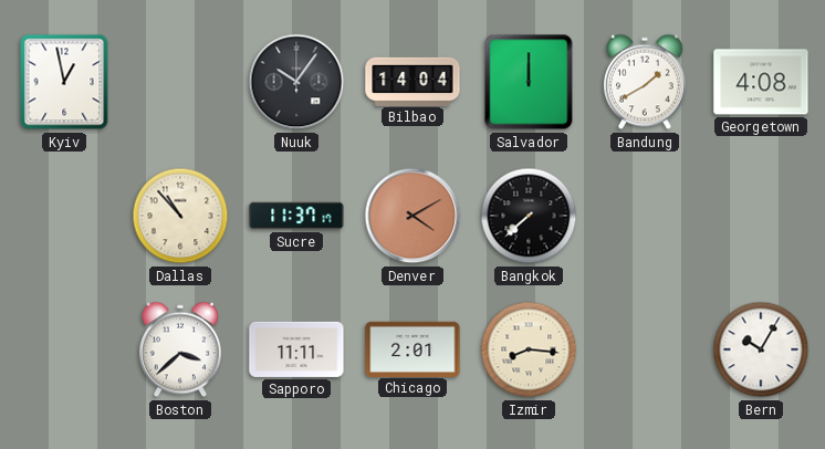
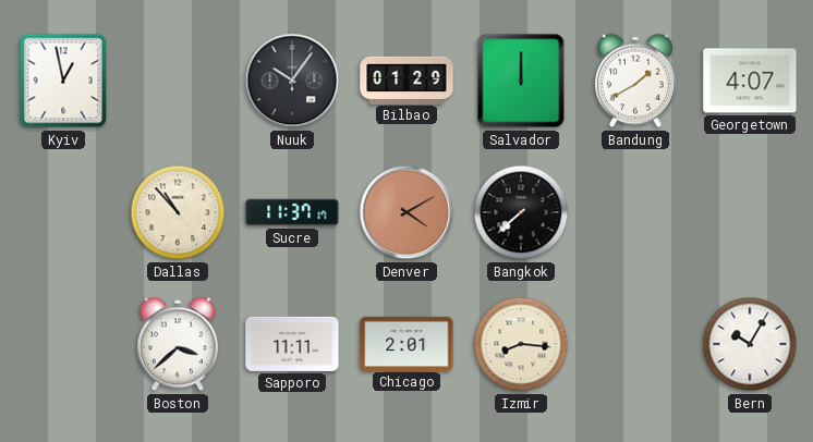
Bilbao: 14:04 -> 01:29
Georgetown: 4:08 -> 4:07
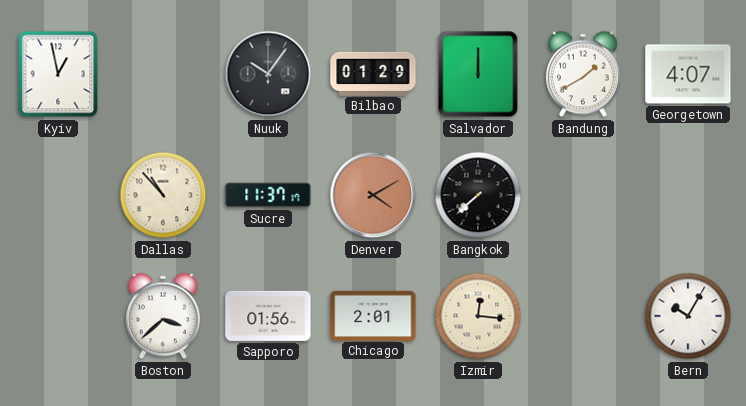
Sapporo: 11:11 -> 01:56
Izmir: 8:16 -> 12:16
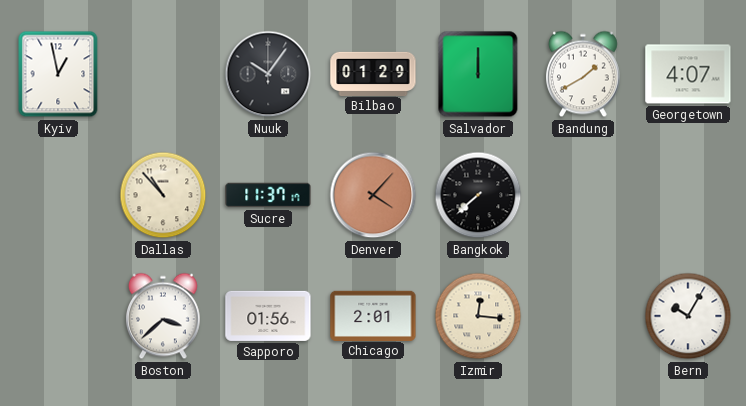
Denver: 4:10 -> 4:07
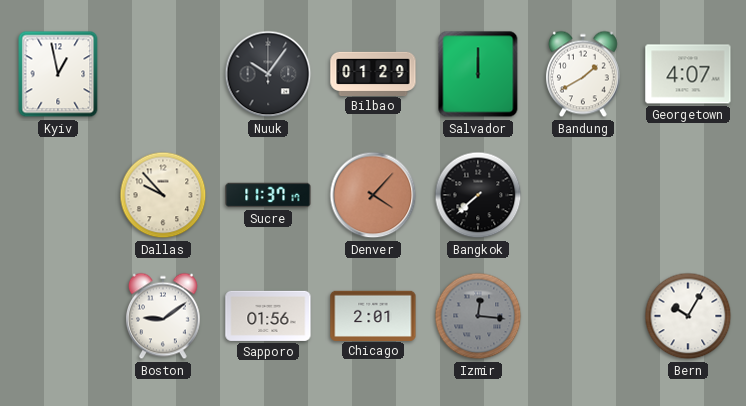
Dallas: 10:53 -> 9:53
Boston: 3:38 -> 9:09
Izmir dial: cream -> grey
